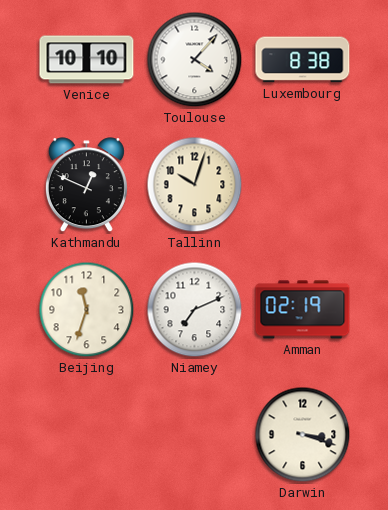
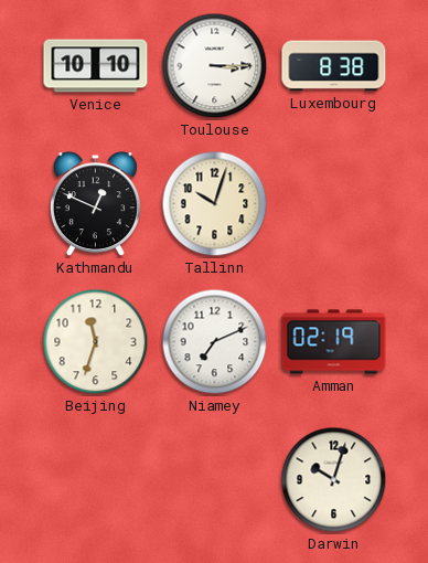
Toulouse: 4:07 -> 3:15
Darwin: 3:18 -> 10:03
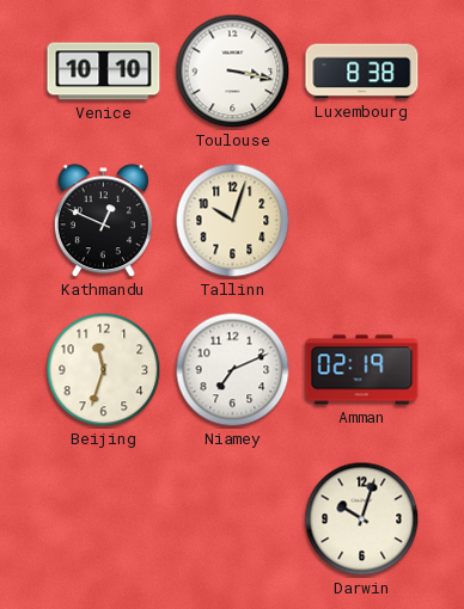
Toulouse: 3:15 -> 3:17
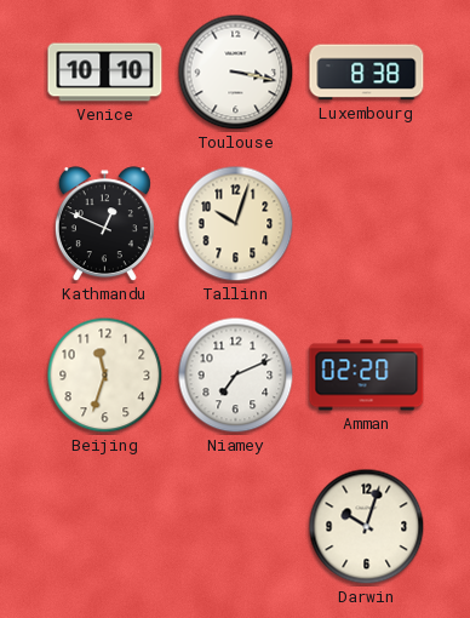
Amman: 02:19 -> 02:20
